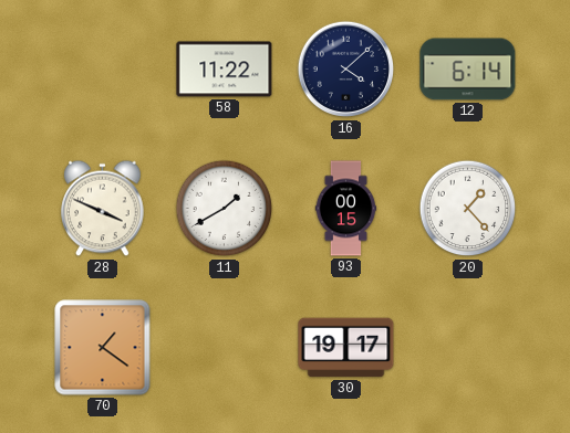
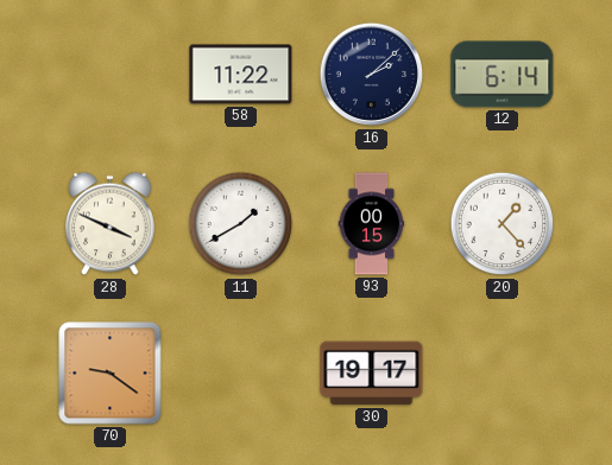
16: 4:08 -> 2:08
70: 1:21 -> 9:21
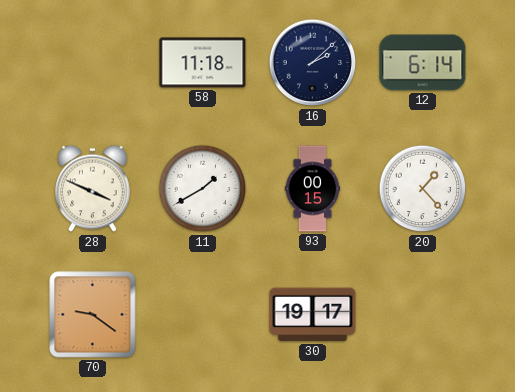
58: 11:22 -> 11:18
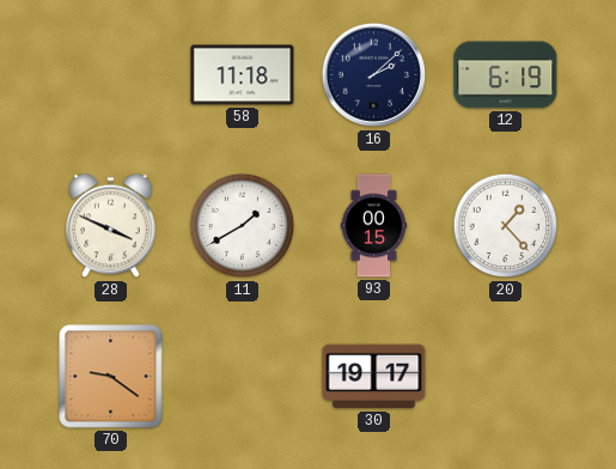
12: 6:14 -> 6:19
